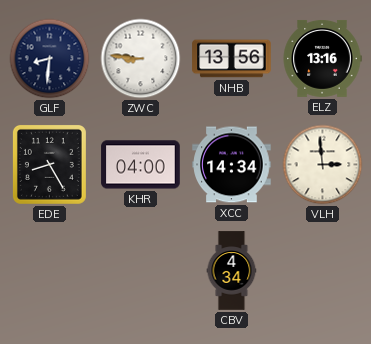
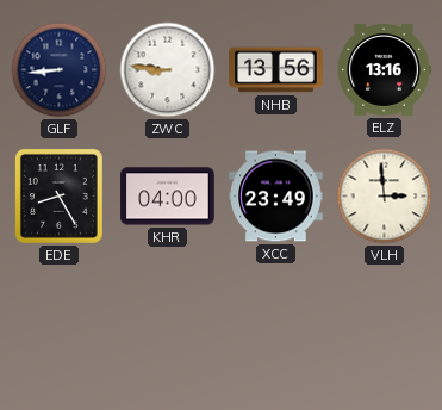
GLF: 8:31 -> 8:44
XCC: 14:34 -> 23:49
CBV: 4:34 -> none
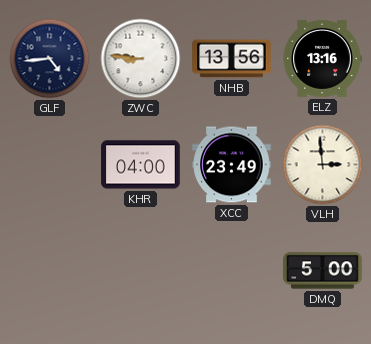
GLF: 8:44 -> 4:44
EDE: 8:25 -> none
DMQ: none -> 5:00
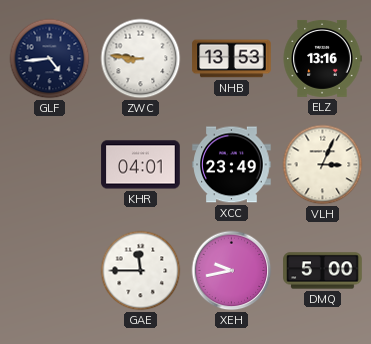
NHB: 13:56 -> 13:53
KHR: 04:00 -> 04:01
VLH: 2:59 -> 3:04
GAE: none -> 11:45
XEH: none -> 9:43
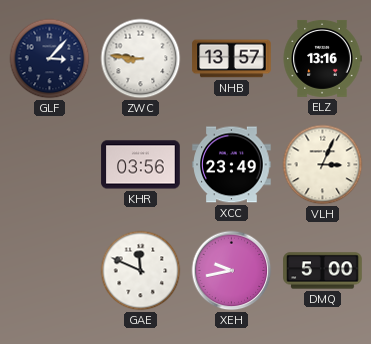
GLF: 4:44 -> 3:07
NHB: 13:53 -> 13:57
KHR: 04:01 -> 03:56
GAE: 11:45 -> 11:49
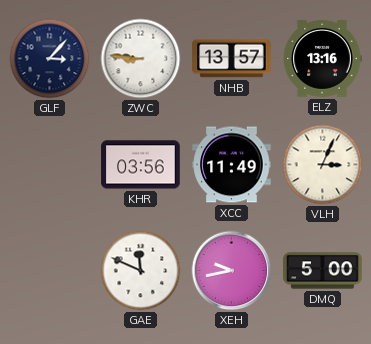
XCC: 23:49 -> 11:49
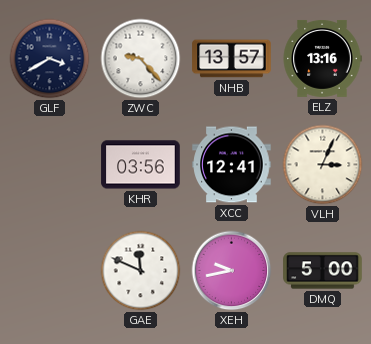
GLF: 3:07 -> 3:40
ZWC: 8:46 -> 9:23
XCC: 11:49 -> 12:41
